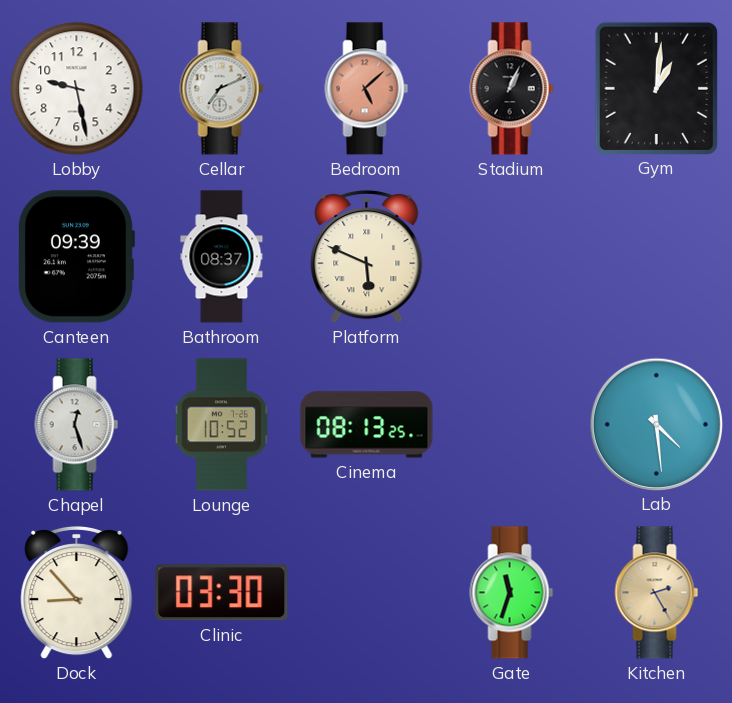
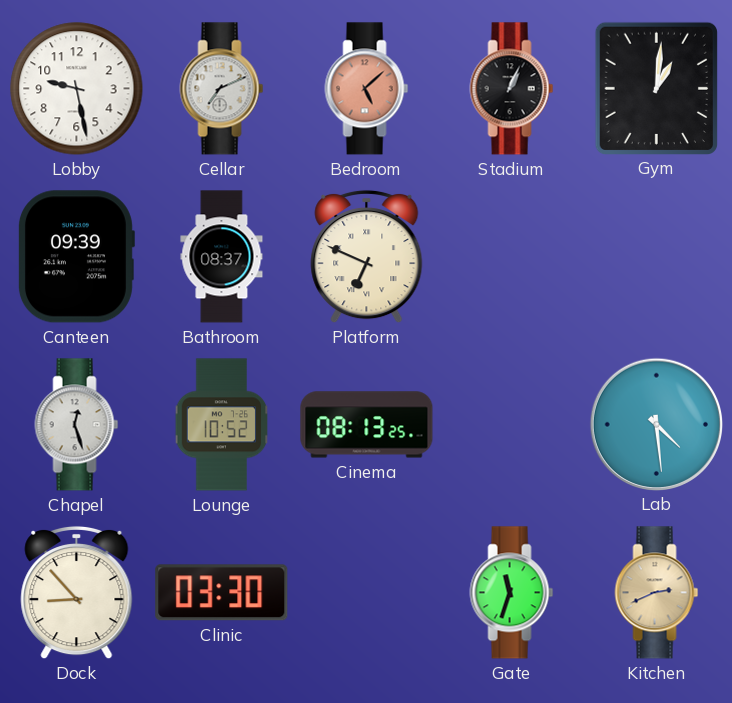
Platform: 5:49 -> 6:49
Kitchen: 2:25 -> 2:41
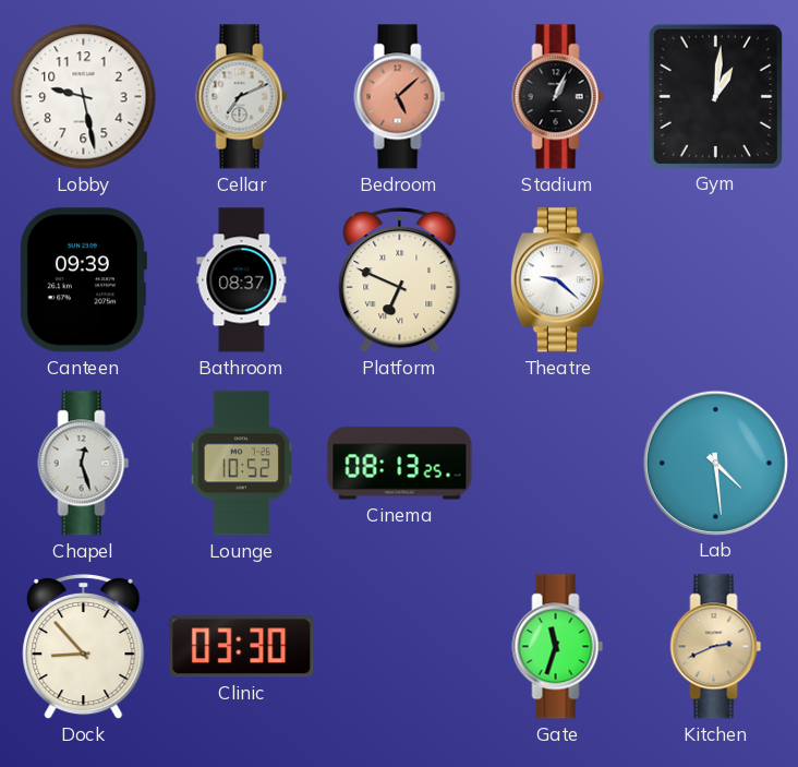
Theatre: none -> 9:22
